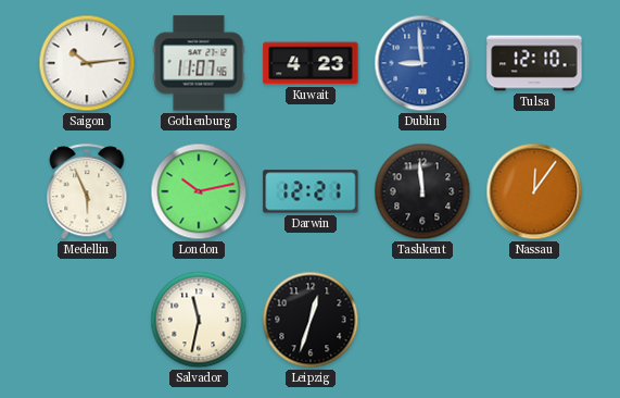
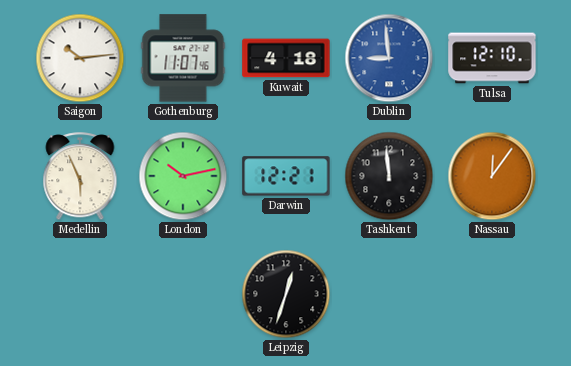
Kuwait: 4:23 -> 4:18
Salvador: 11:32 -> none
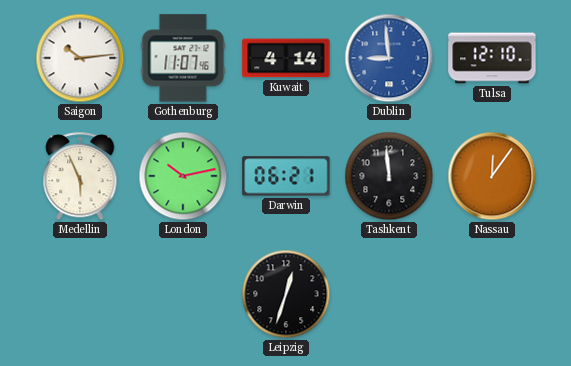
Kuwait: 4:18 -> 4:14
Darwin: 12:21 -> 06:21
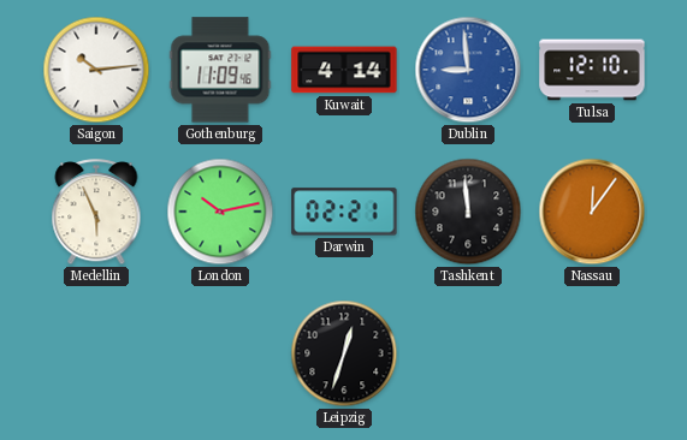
Gothenburg: 11:07 -> 11:09
Darwin: 06:21 -> 02:21
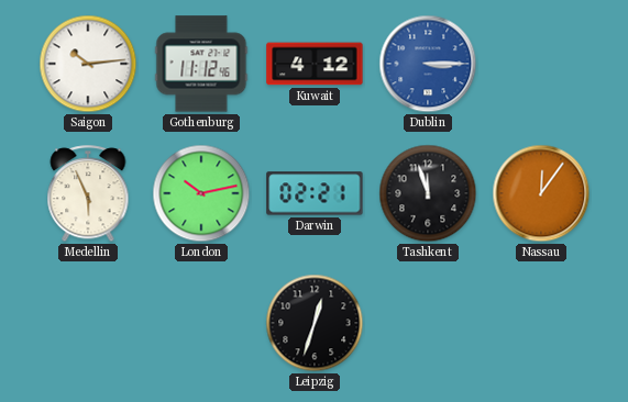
Gothenburg: 11:09 -> 11:12
Kuwait: 4:14 -> 4:12
Dublin: 8:59 -> 3:15
Tulsa: 12:10 -> none
Tashkent: 11:59 -> 11:57
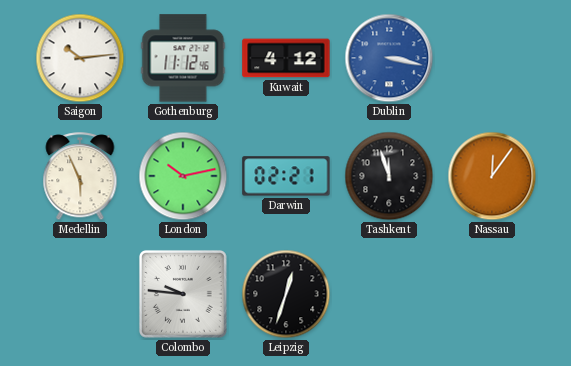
Dublin: 3:15 -> 3:17
Colombo: none -> 9:46
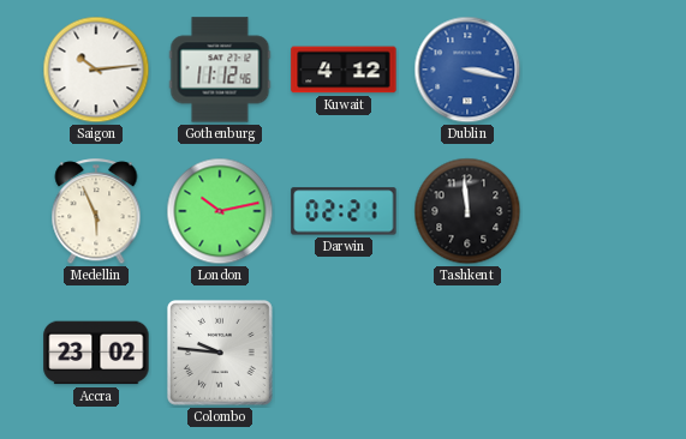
Tashkent: 11:57 -> 11:59
Nassau: 12:06 -> none
Accra: none -> 23:02
Leipzig: 12:33 -> none
